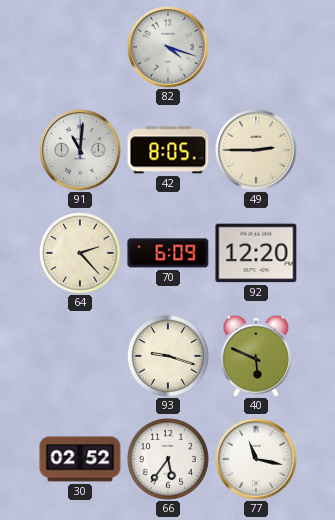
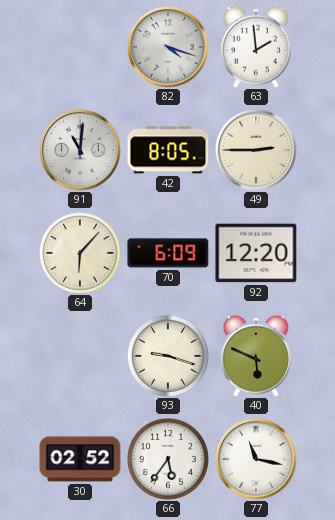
63: none -> 1:59
64: 2:23 -> 6:07
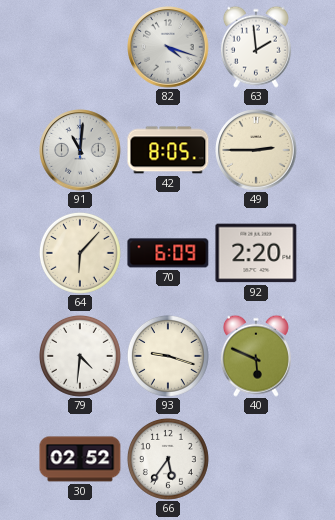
92: 12:20 -> 2:20
79: none -> 4:31
77: 11:17 -> none
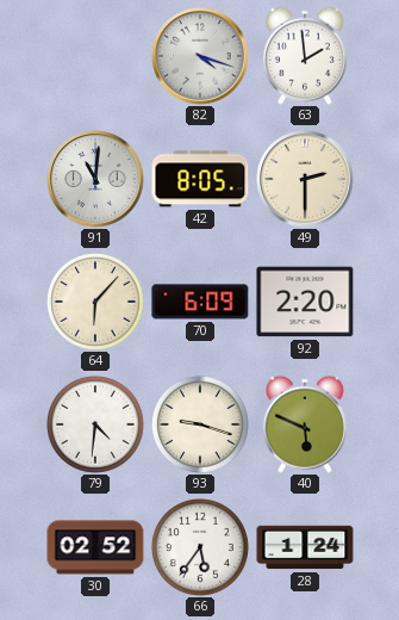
49: 2:45 -> 2:30
28: none -> 1:24
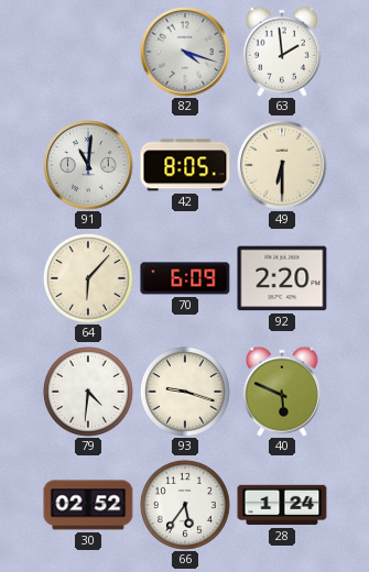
49: 2:30 -> 6:30
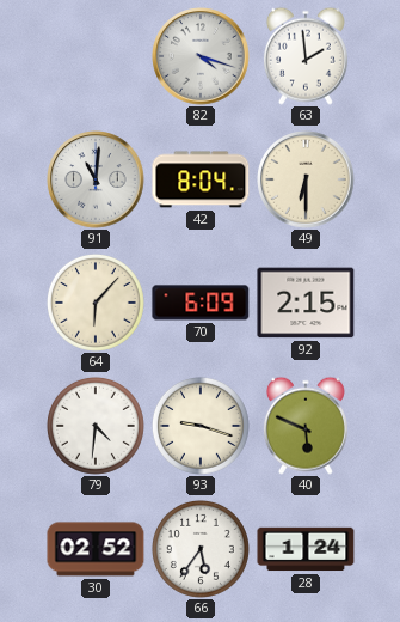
42: 8:05 -> 8:04
92: 2:20 -> 2:15
